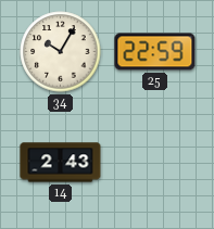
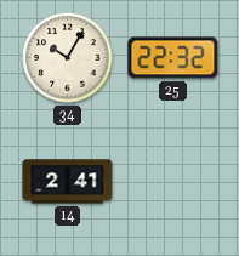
25: 22:59 -> 22:32
14: 2:43 -> 2:41
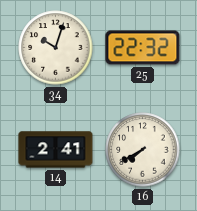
34: 10:05 -> 10:03
16: none -> 7:40
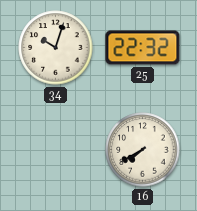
14: 2:41 -> none
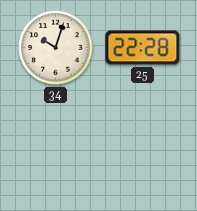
25: 22:32 -> 22:28
16: 7:40 -> none
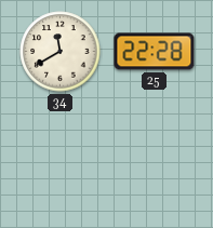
34: 10:03 -> 11:40
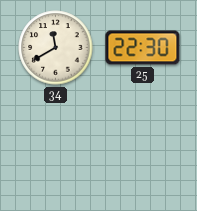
25: 22:28 -> 22:30
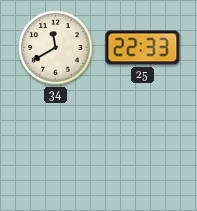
25: 22:30 -> 22:33
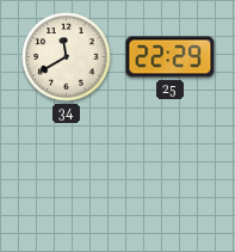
25: 22:33 -> 22:29
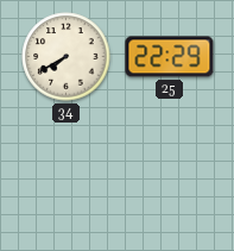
34: 11:40 -> 7:40
